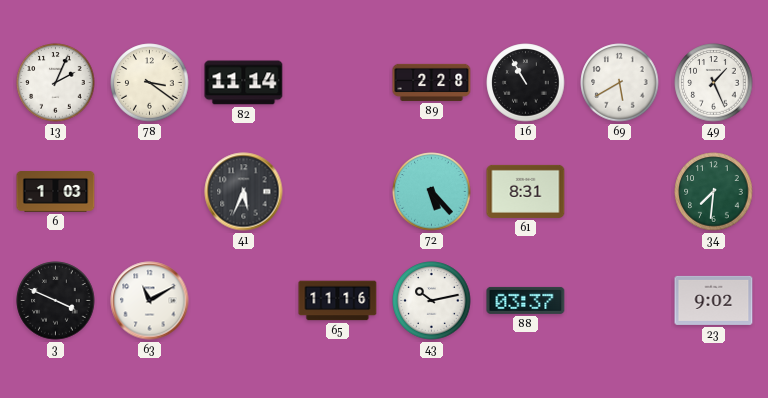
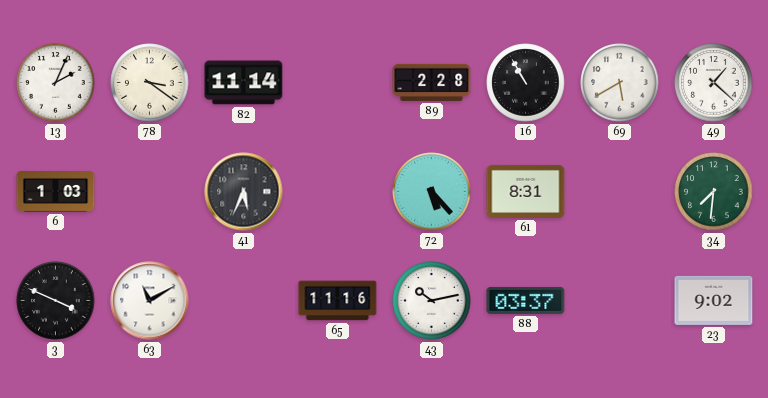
49: 1:26 -> 1:22
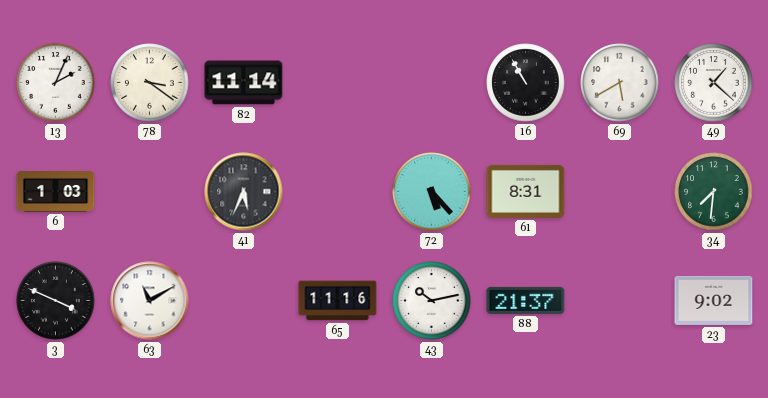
89: 2:28 -> none
88: 03:37 -> 21:37
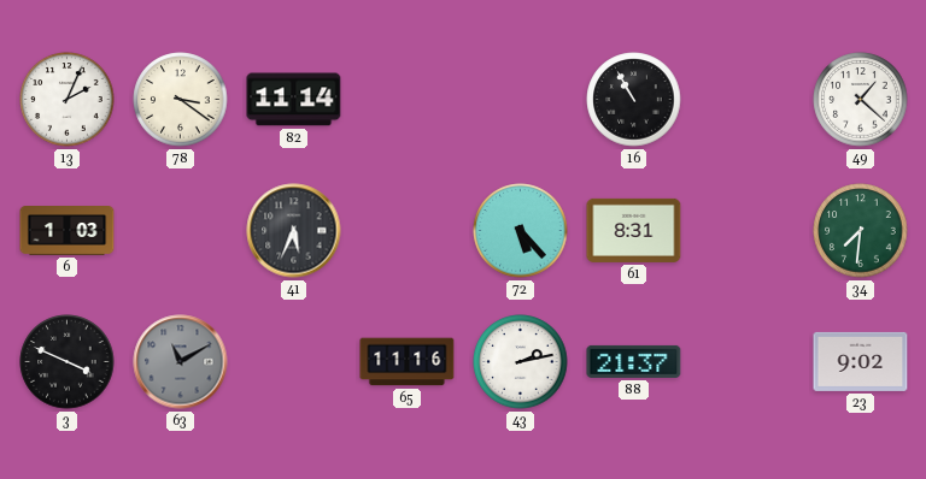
69: 5:40 -> none
63 dial: white -> grey
43: 10:13 -> 2:13
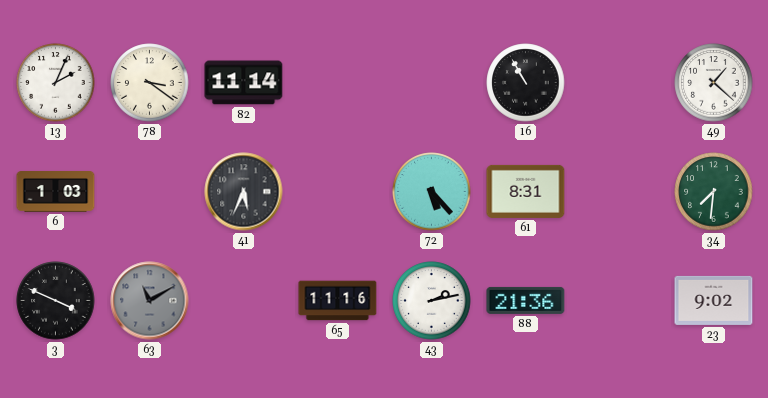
88: 21:37 -> 21:36
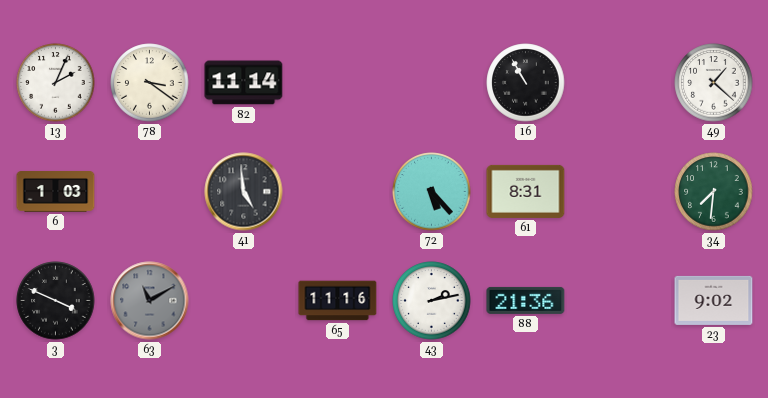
41: 5:34 -> 4:59
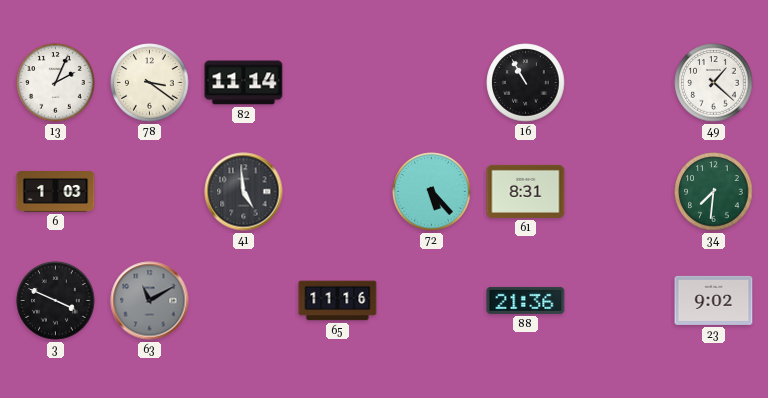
43: 2:13 -> none
